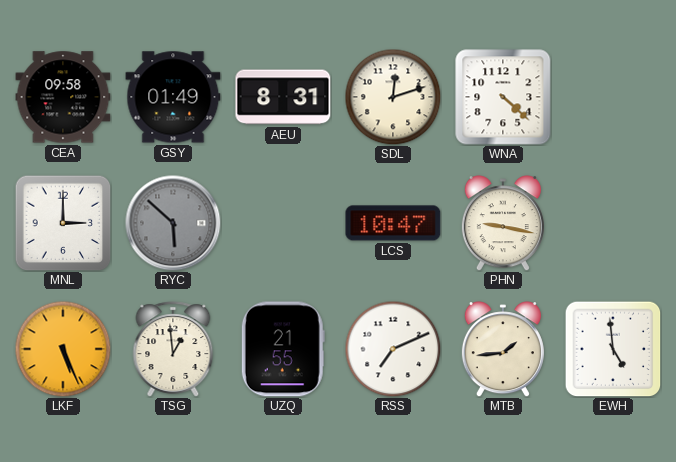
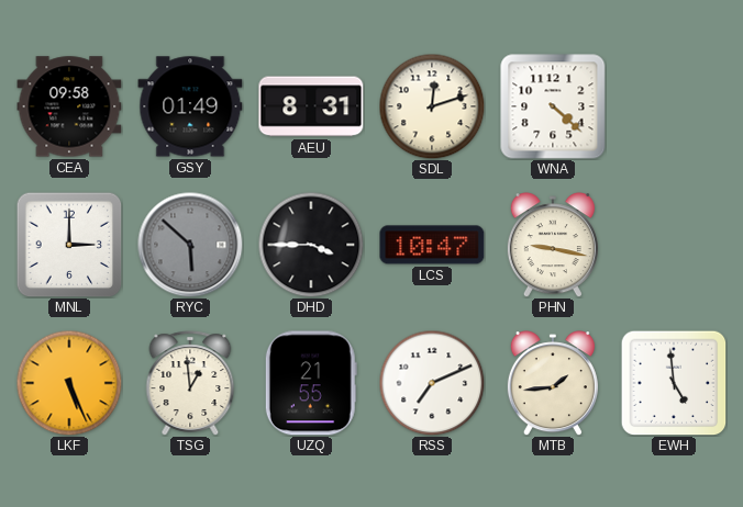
DHD: none -> 3:45
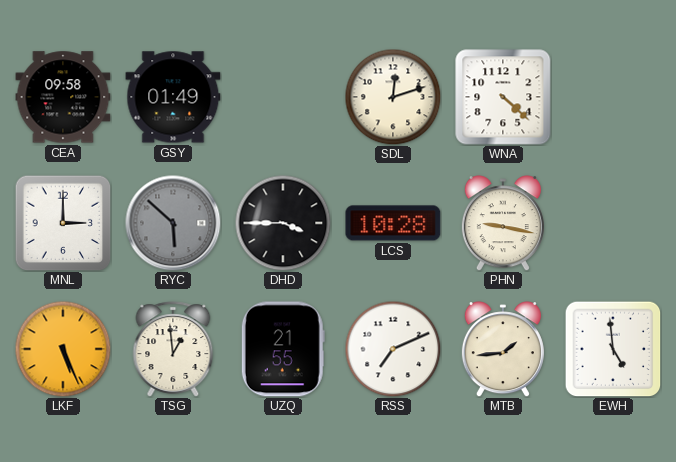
AEU: 8:31 -> none
LCS: 10:47 -> 10:28
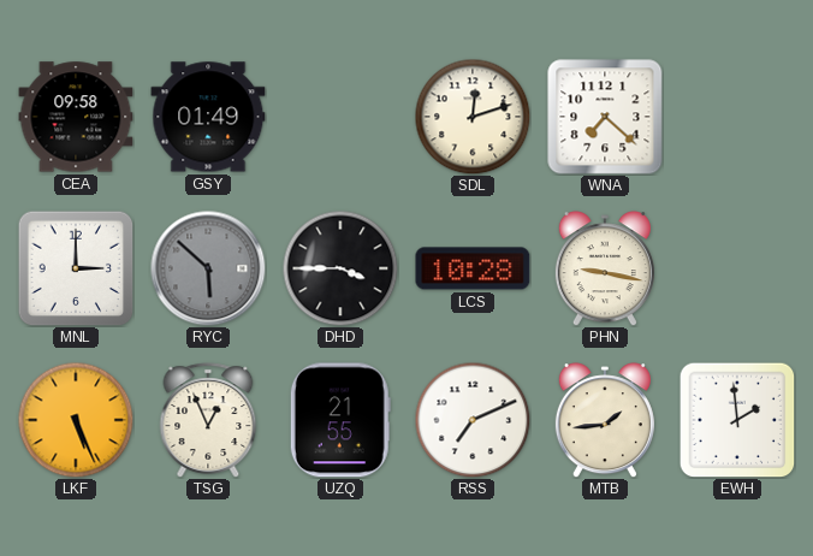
WNA: 4:22 -> 7:22
TSG: 12:59 -> 12:56
EWH: 4:59 -> 1:59
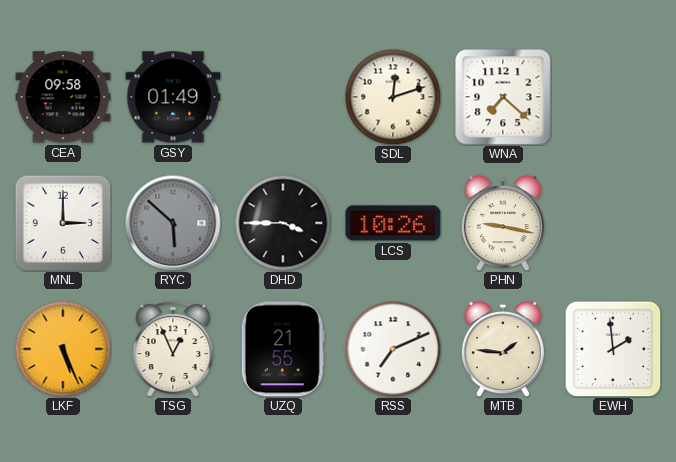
LCS: 10:28 -> 10:26
MTB: 1:44 -> 1:46
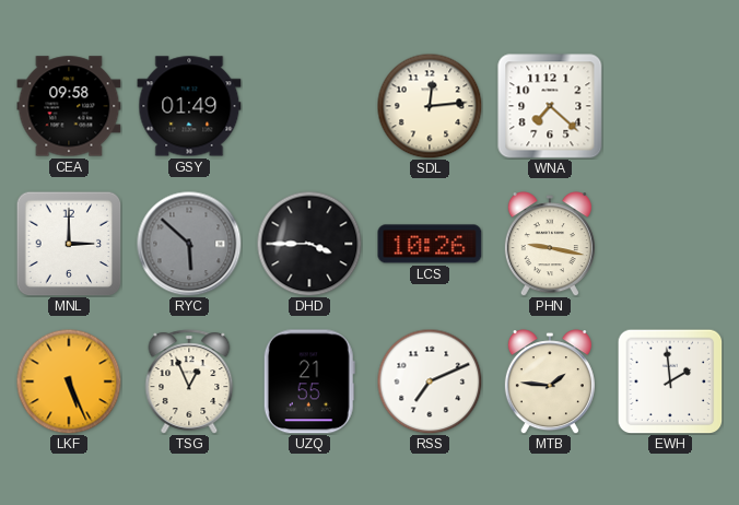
SDL: 12:12 -> 12:14
